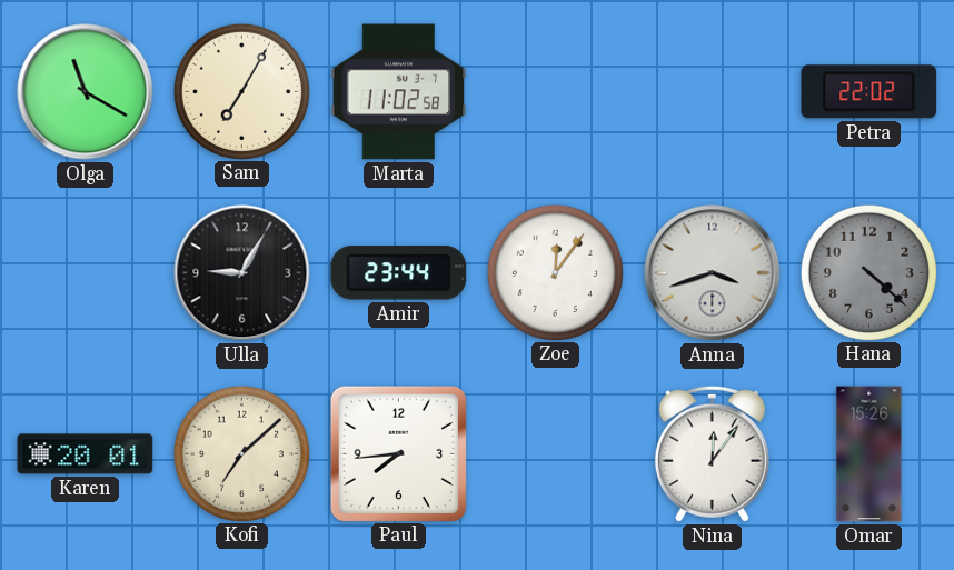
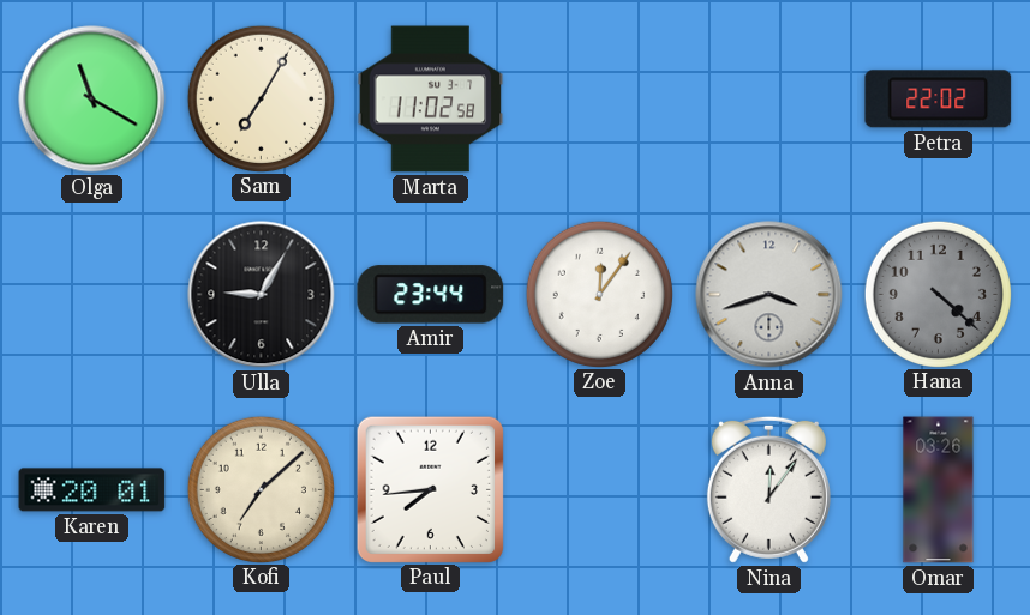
Omar: 15:26 -> 03:26
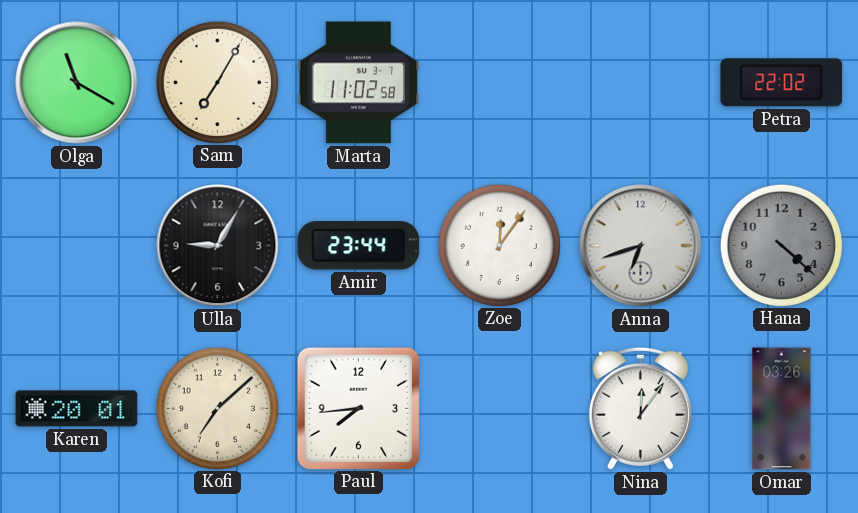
Anna: 3:42 -> 6:42
